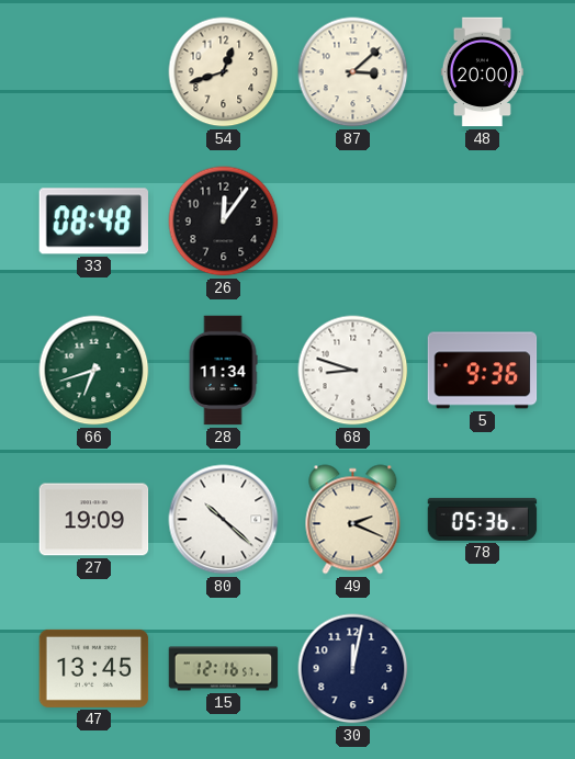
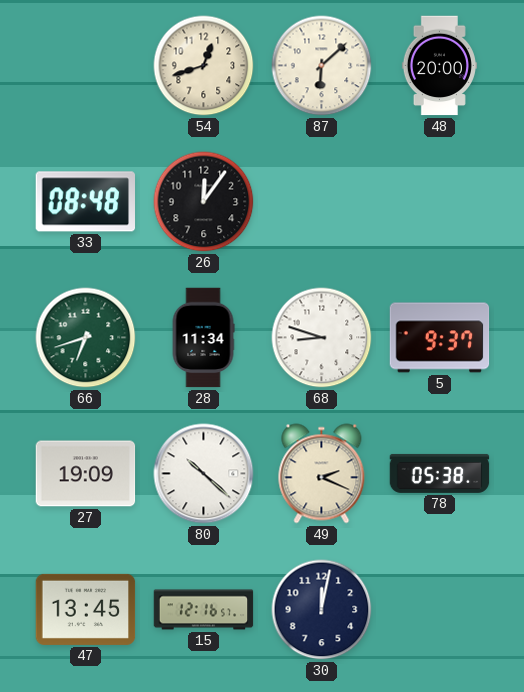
87: 3:08 -> 6:08
5: 9:36 -> 9:37
78: 05:36 -> 05:38
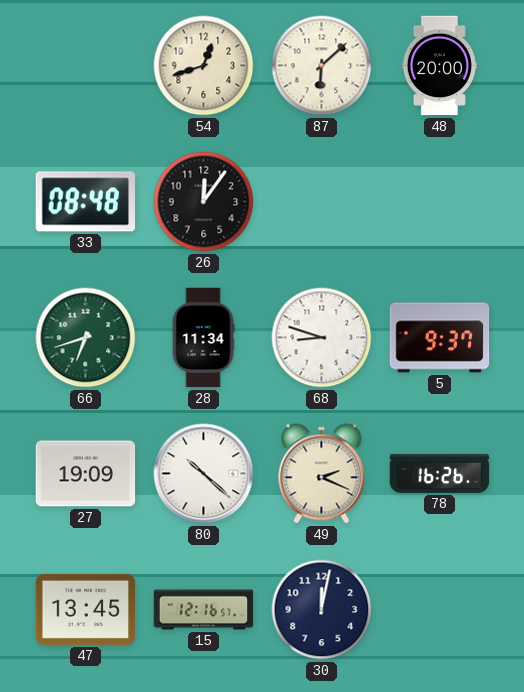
78: 05:38 -> 16:26
